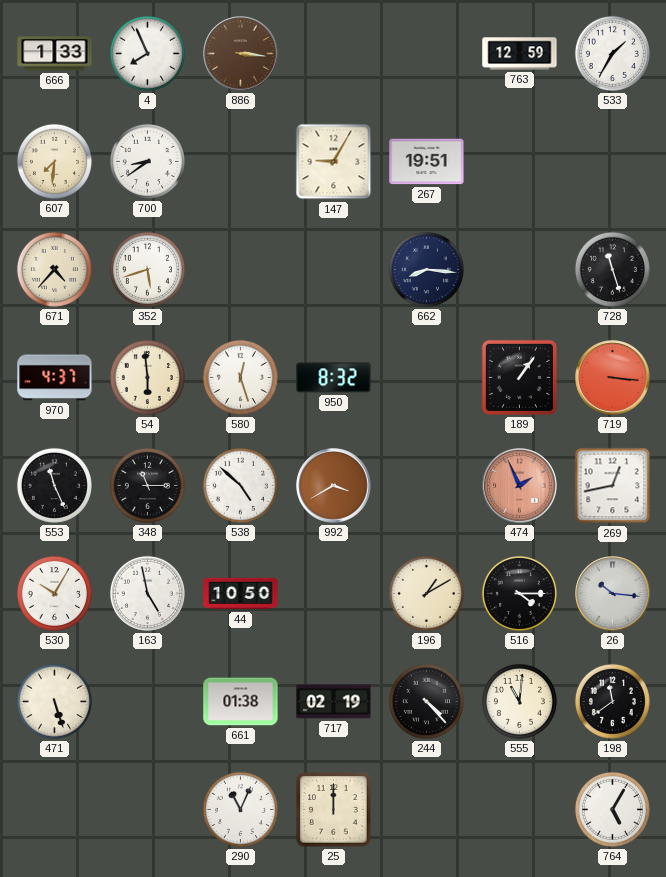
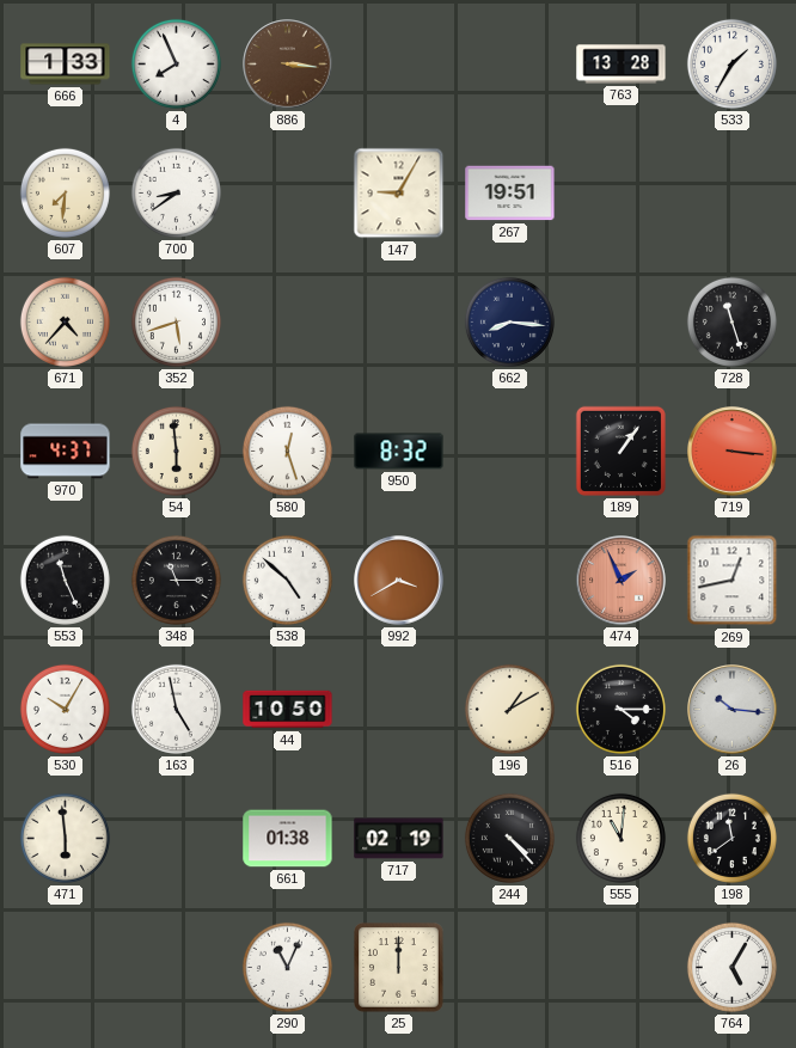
763: 12:59 -> 13:28
471: 5:27 -> 5:59
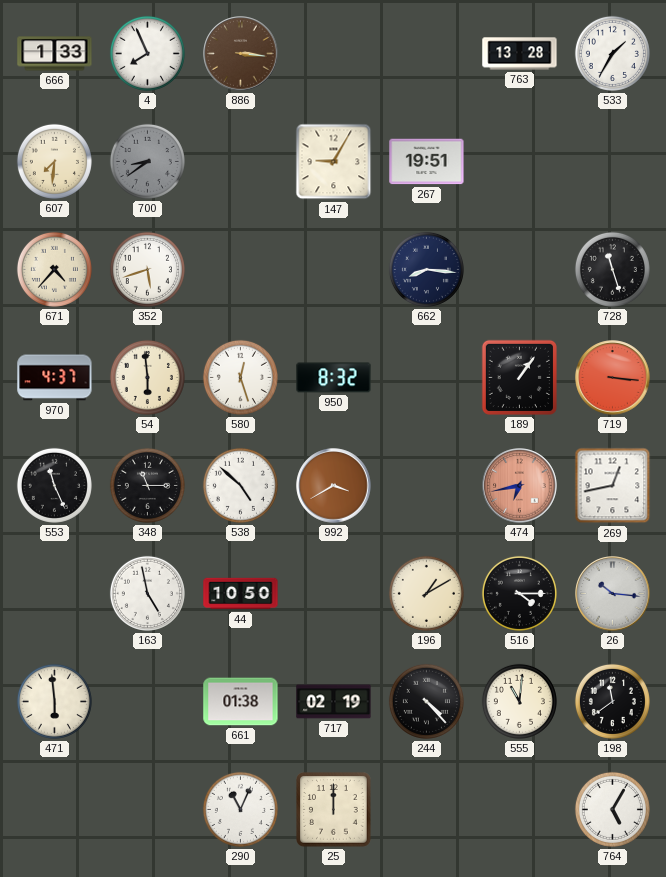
700 dial: white -> grey
474: 1:56 -> 6:43
530: 10:05 -> none
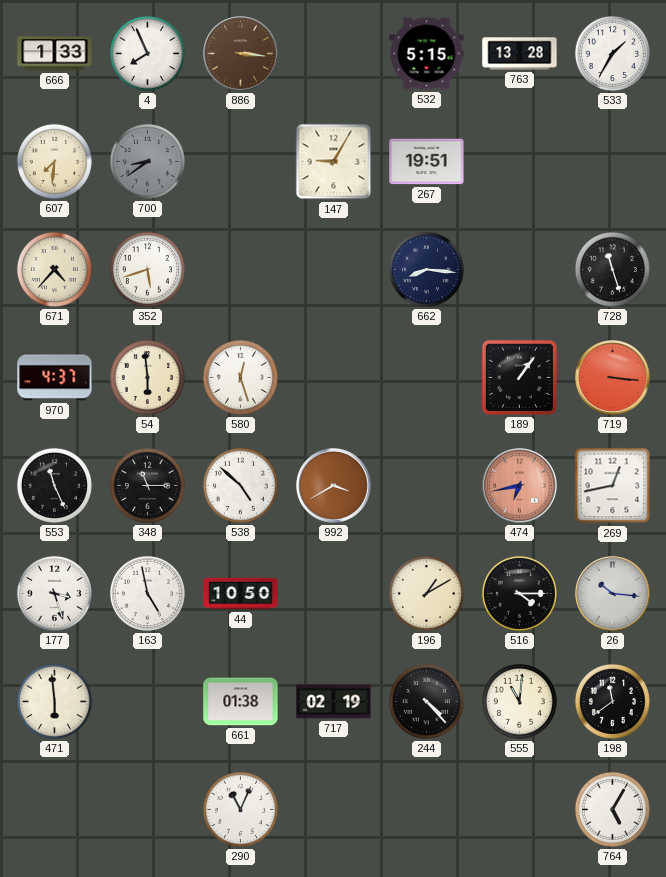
532: none -> 5:15
950: 8:32 -> none
177: none -> 3:27
25: 12:00 -> none
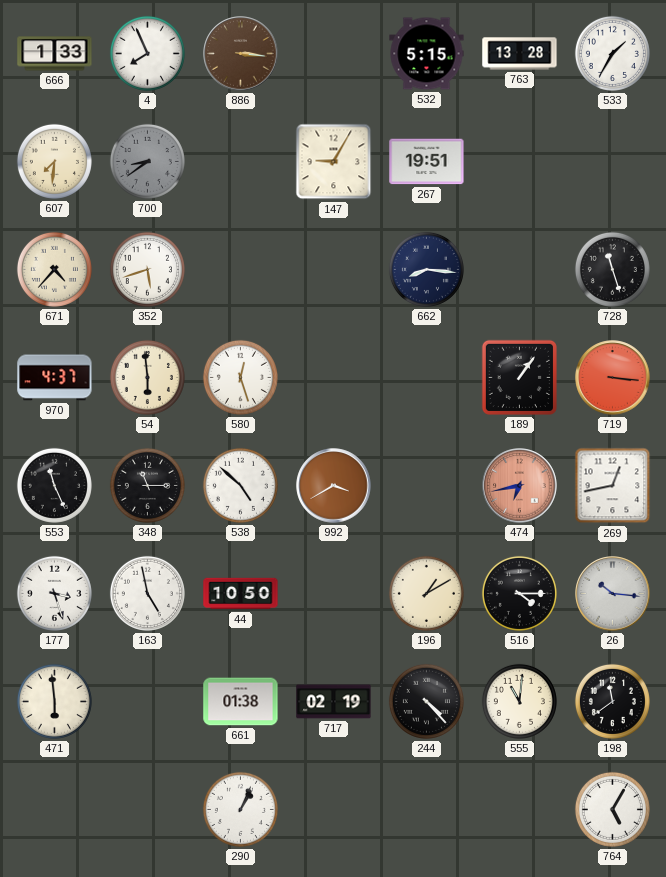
290: 11:04 -> 1:04
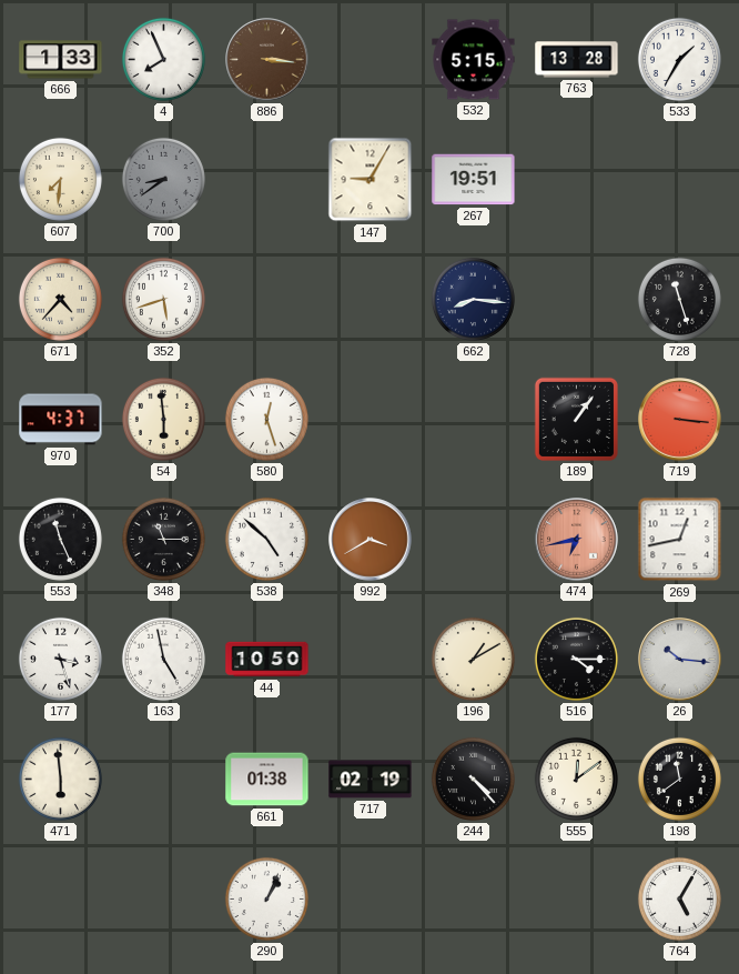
555: 11:01 -> 12:09
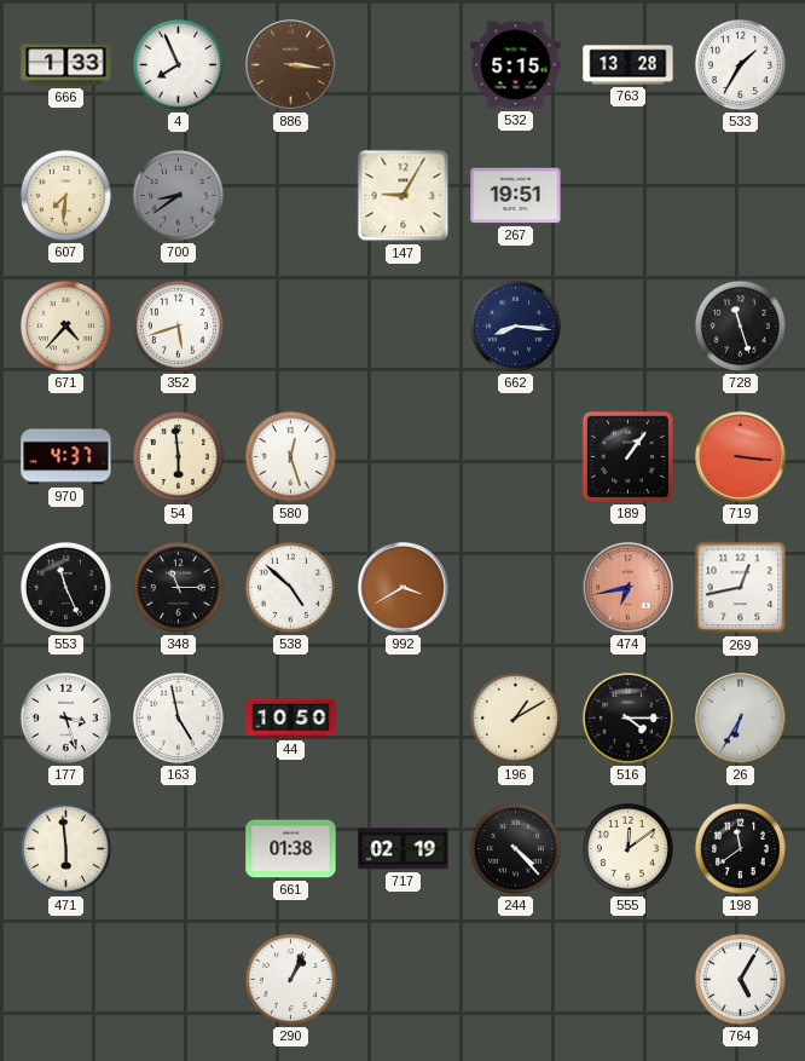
26: 10:16 -> 6:35
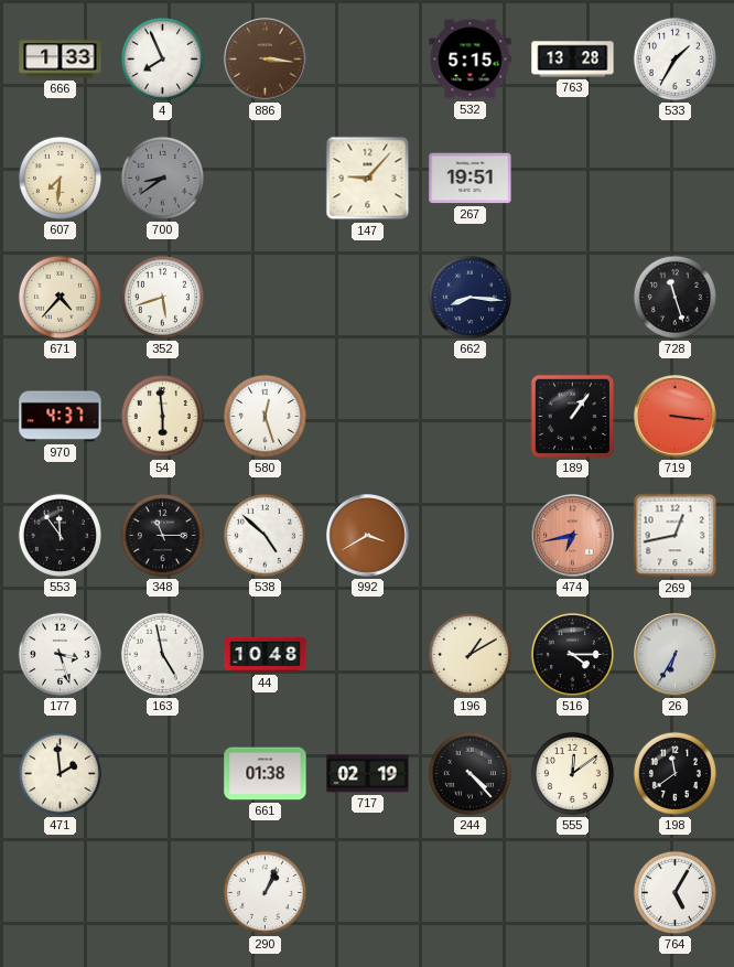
147: 9:05 -> 9:07
553: 11:26 -> 11:54
44: 10:50 -> 10:48
471: 5:59 -> 1:59
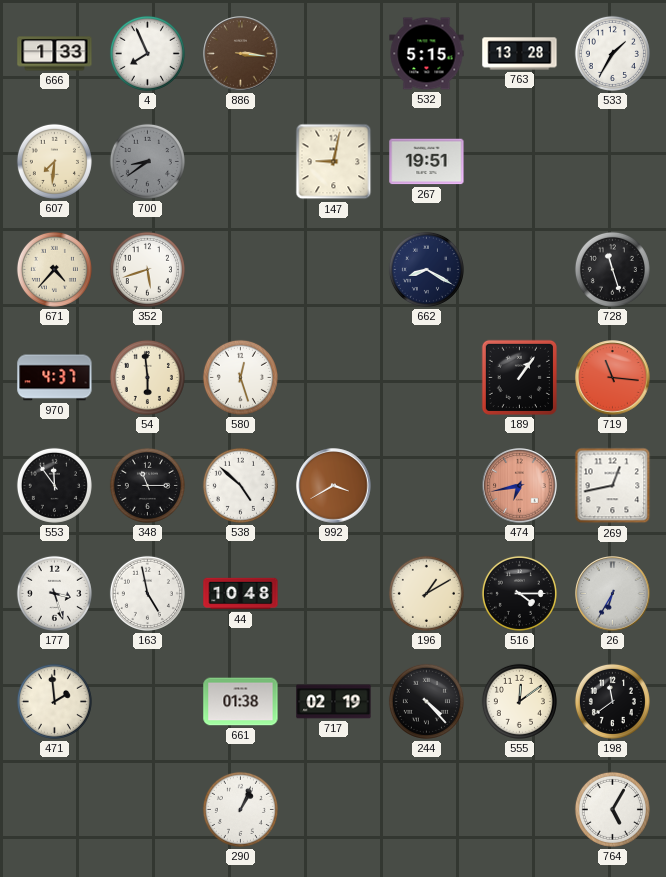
147: 9:07 -> 9:02
662: 8:16 -> 8:20
719: 3:16 -> 11:16
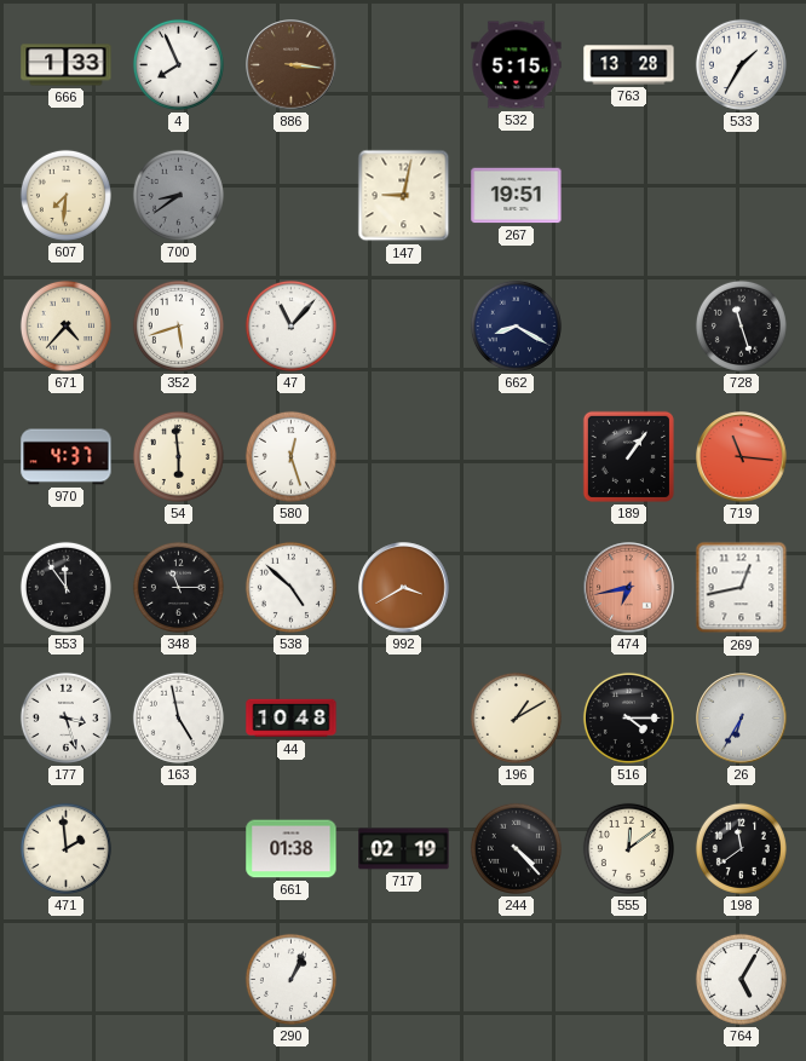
47: none -> 11:07
